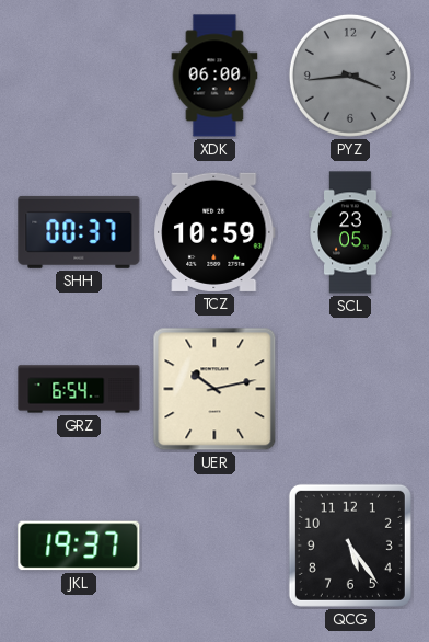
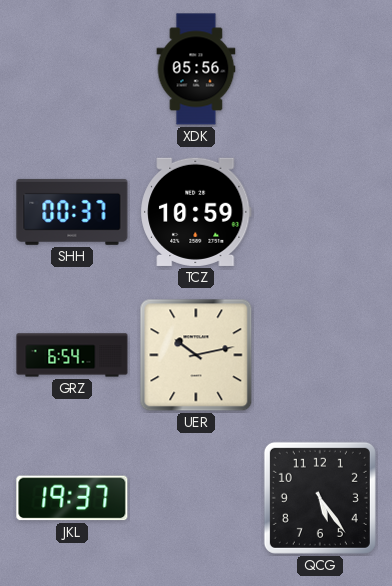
XDK: 06:00 -> 05:56
PYZ: 3:44 -> none
SCL: 23:05 -> none
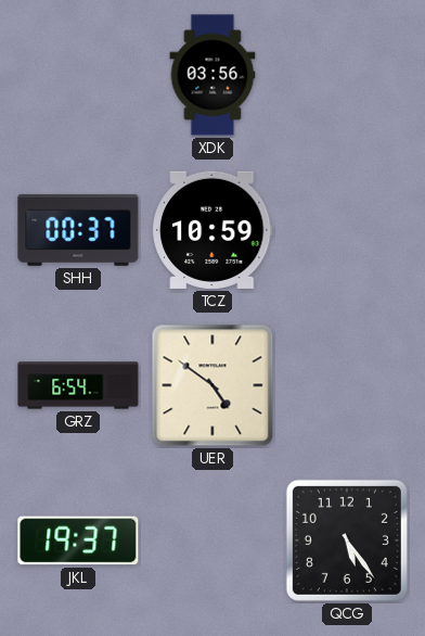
XDK: 05:56 -> 03:56
UER: 10:13 -> 4:51
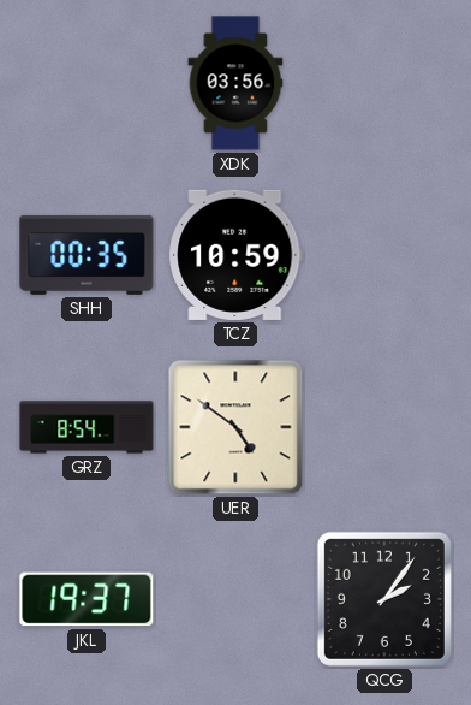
SHH: 00:37 -> 00:35
GRZ: 6:54 -> 8:54
QCG: 5:24 -> 2:06
